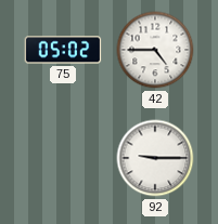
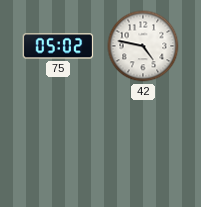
42: 4:45 -> 4:47
92: 9:15 -> none
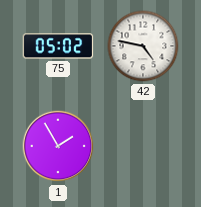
1: none -> 1:55
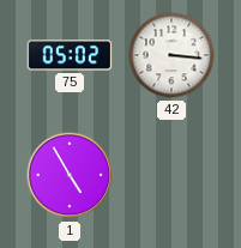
42: 4:47 -> 3:16
1: 1:55 -> 4:55
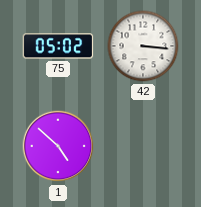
1: 4:55 -> 4:52
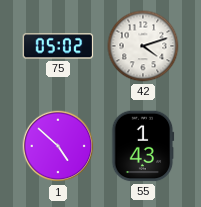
42: 3:16 -> 4:12
55: none -> 1:43
